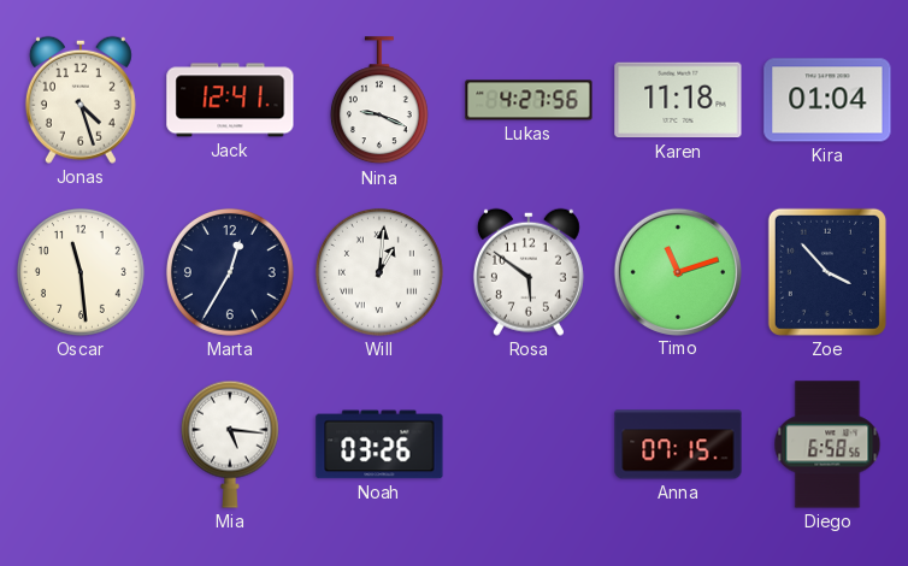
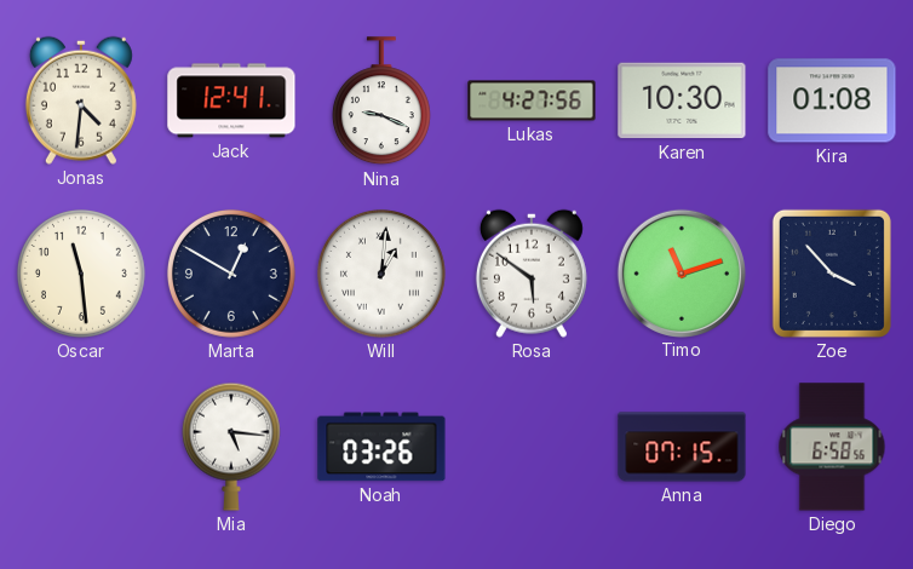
Jonas: 4:27 -> 4:31
Karen: 11:18 -> 10:30
Kira: 01:04 -> 01:08
Marta: 12:35 -> 12:50
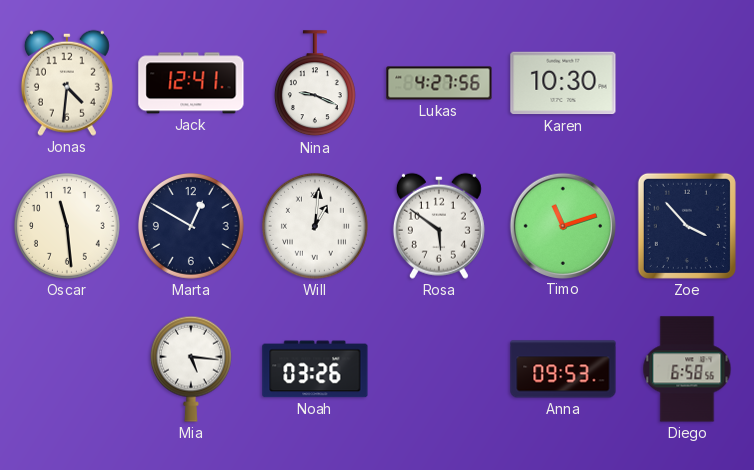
Kira: 01:08 -> none
Anna: 07:15 -> 09:53
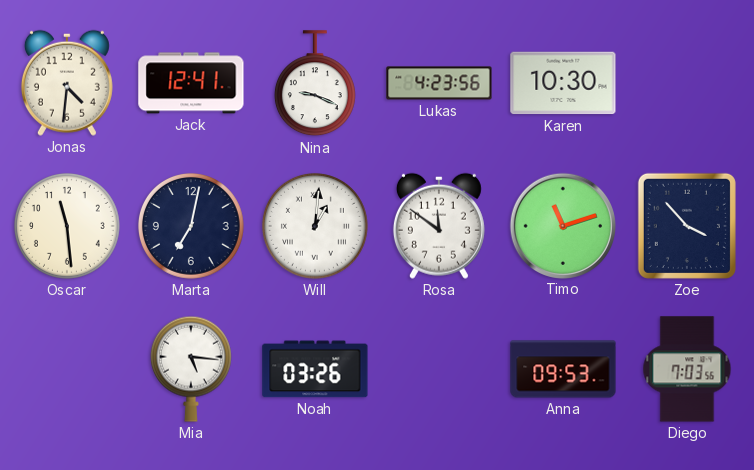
Lukas: 4:27 -> 4:23
Marta: 12:50 -> 7:02
Rosa: 5:51 -> 11:51
Diego: 6:58 -> 7:03
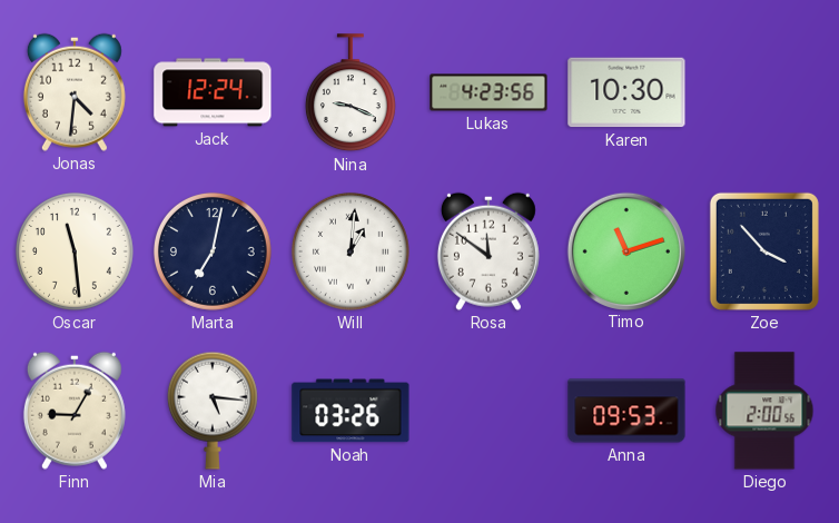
Jack: 12:41 -> 12:24
Finn: none -> 9:05
Diego: 7:03 -> 2:00
